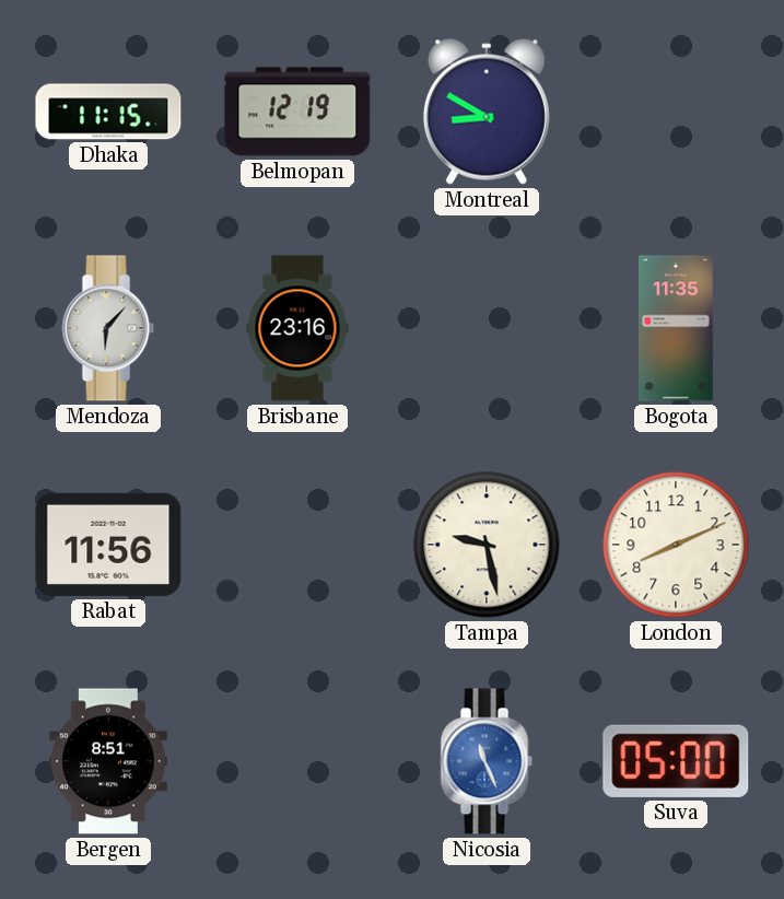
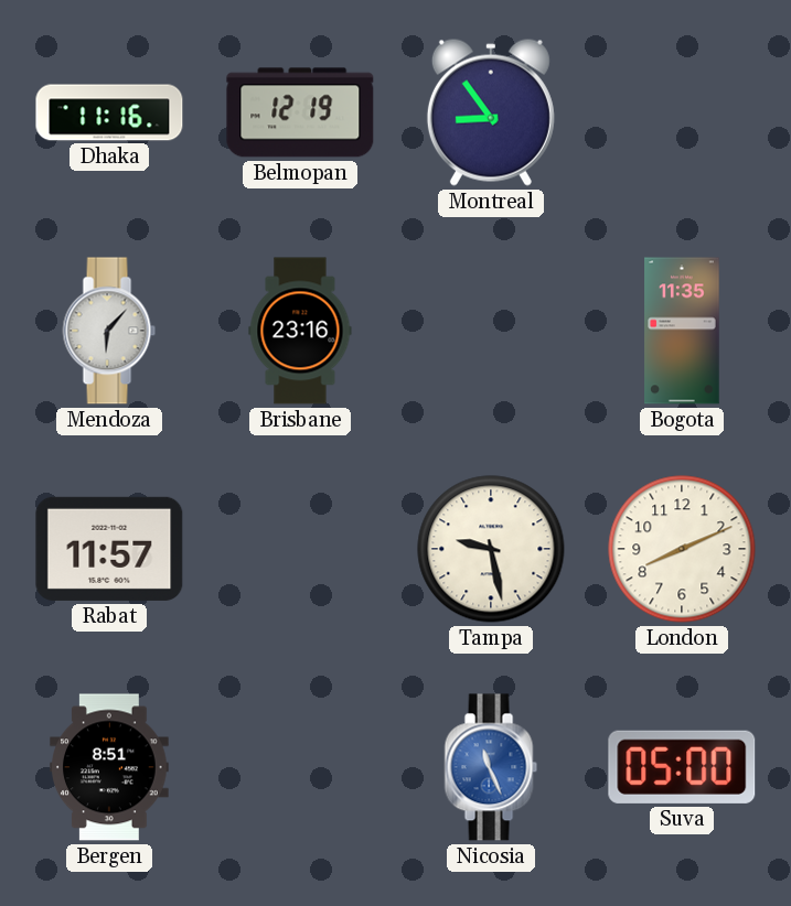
Dhaka: 11:15 -> 11:16
Montreal: 8:50 -> 8:54
Rabat: 11:56 -> 11:57
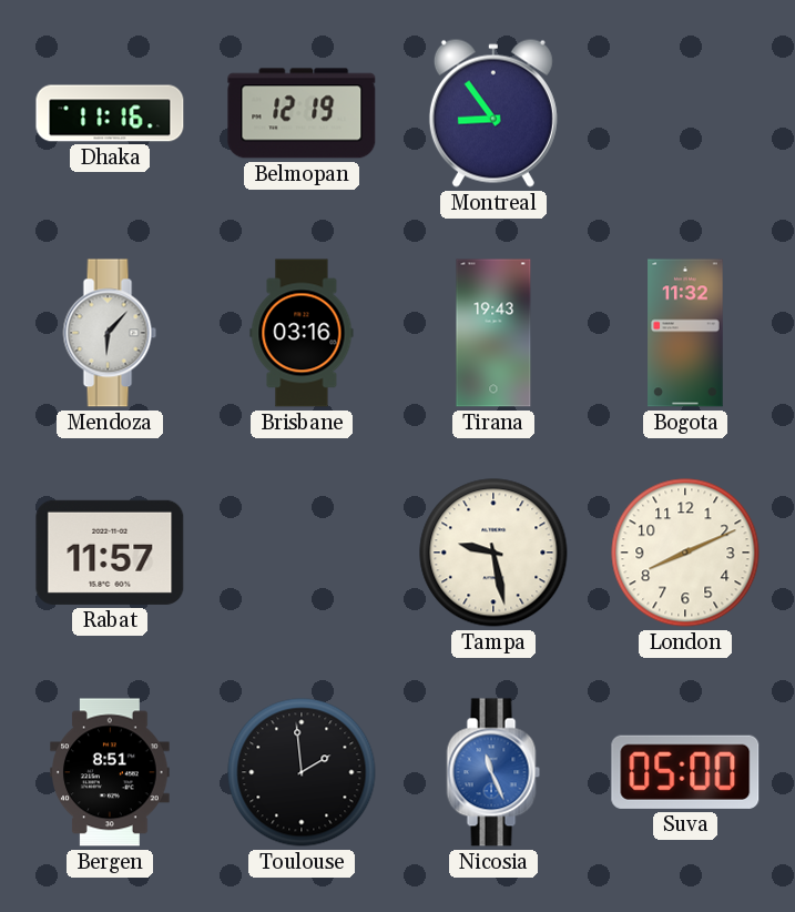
Brisbane: 23:16 -> 03:16
Tirana: none -> 19:43
Bogota: 11:35 -> 11:32
Toulouse: none -> 1:59
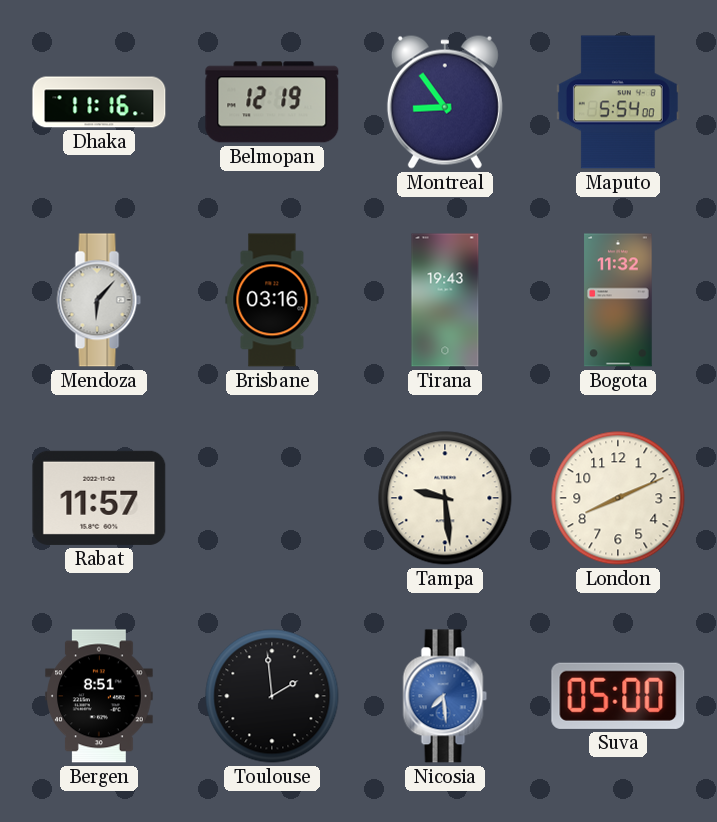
Maputo: none -> 5:54
Tampa: 9:28 -> 9:29
Nicosia: 11:26 -> 7:29
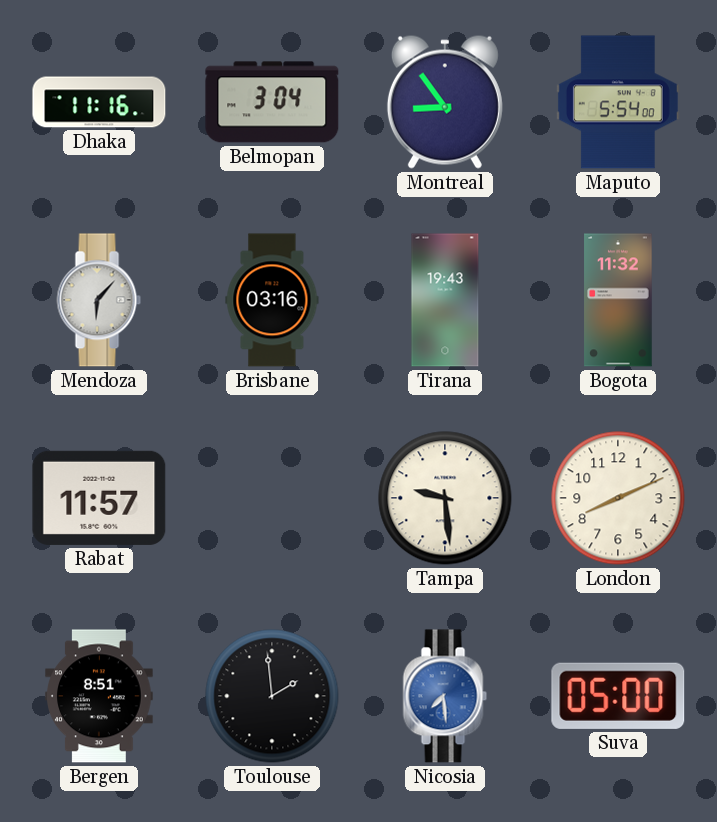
Belmopan: 12:19 -> 3:04
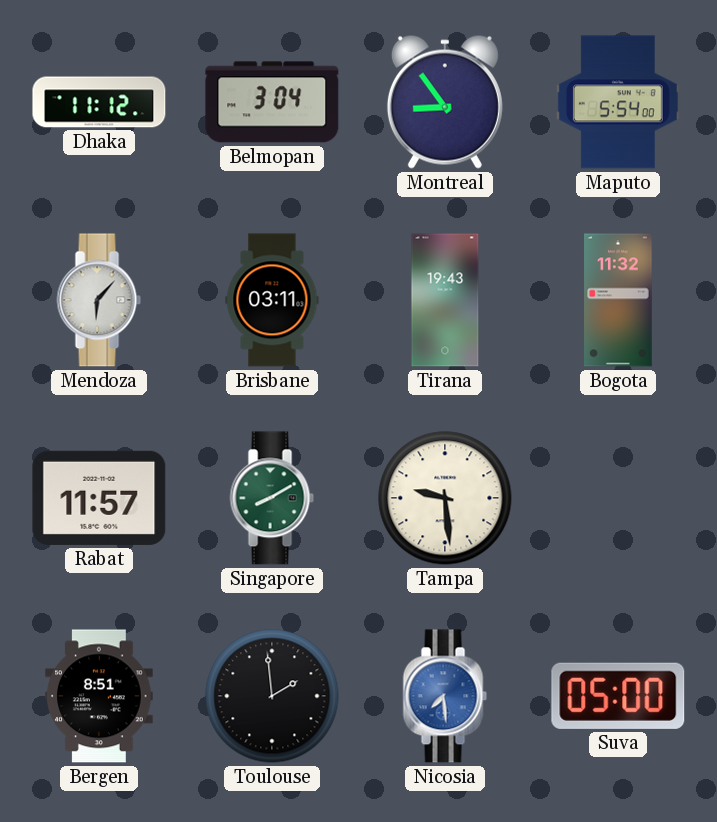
Dhaka: 11:16 -> 11:12
Brisbane: 03:16 -> 03:11
Singapore: none -> 8:10
London: 8:11 -> none
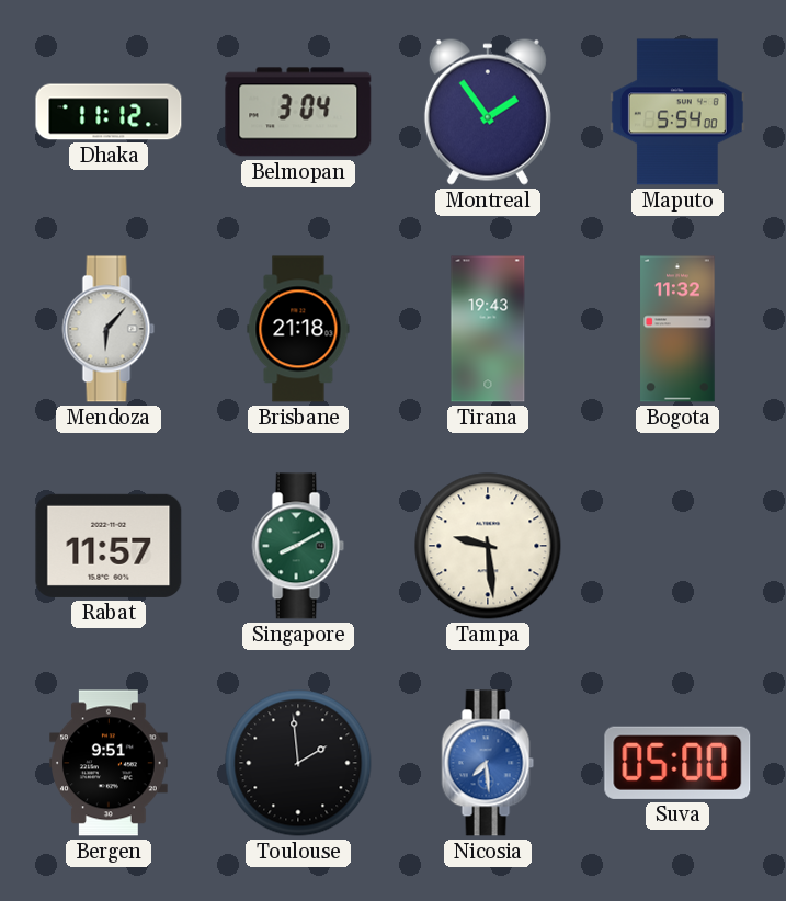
Montreal: 8:54 -> 1:54
Brisbane: 03:11 -> 21:18
Bergen: 8:51 -> 9:51
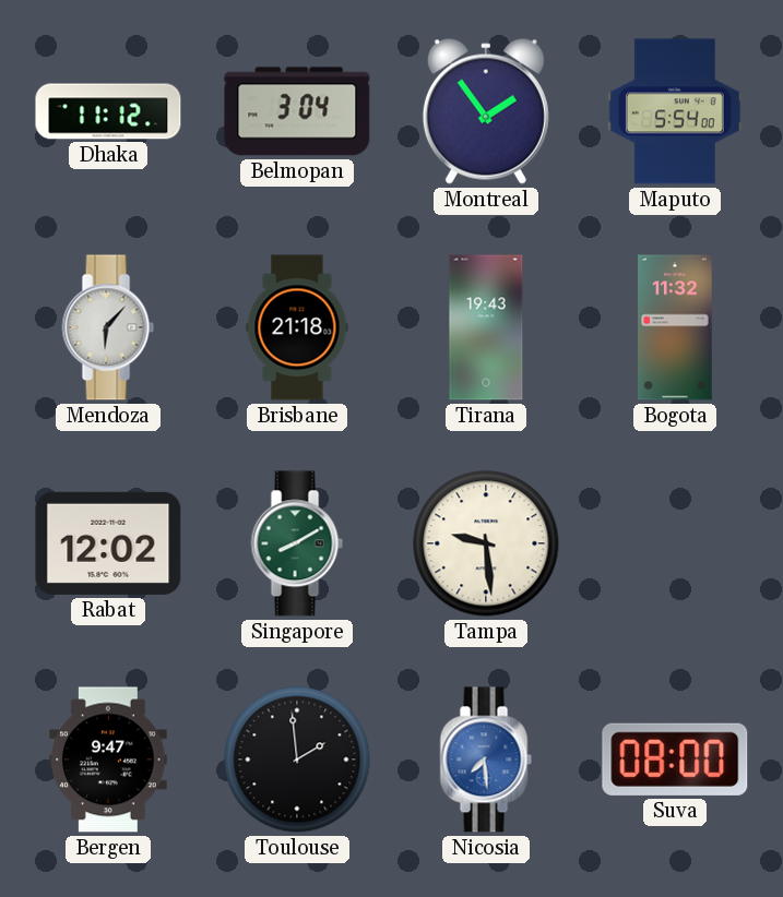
Rabat: 11:57 -> 12:02
Bergen: 9:51 -> 9:47
Suva: 05:00 -> 08:00
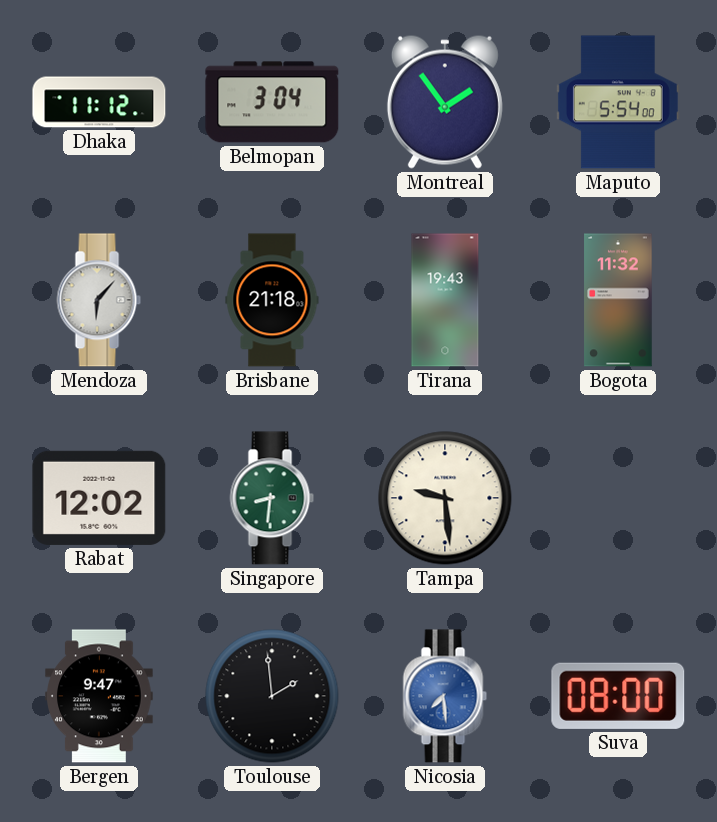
Singapore: 8:10 -> 8:31
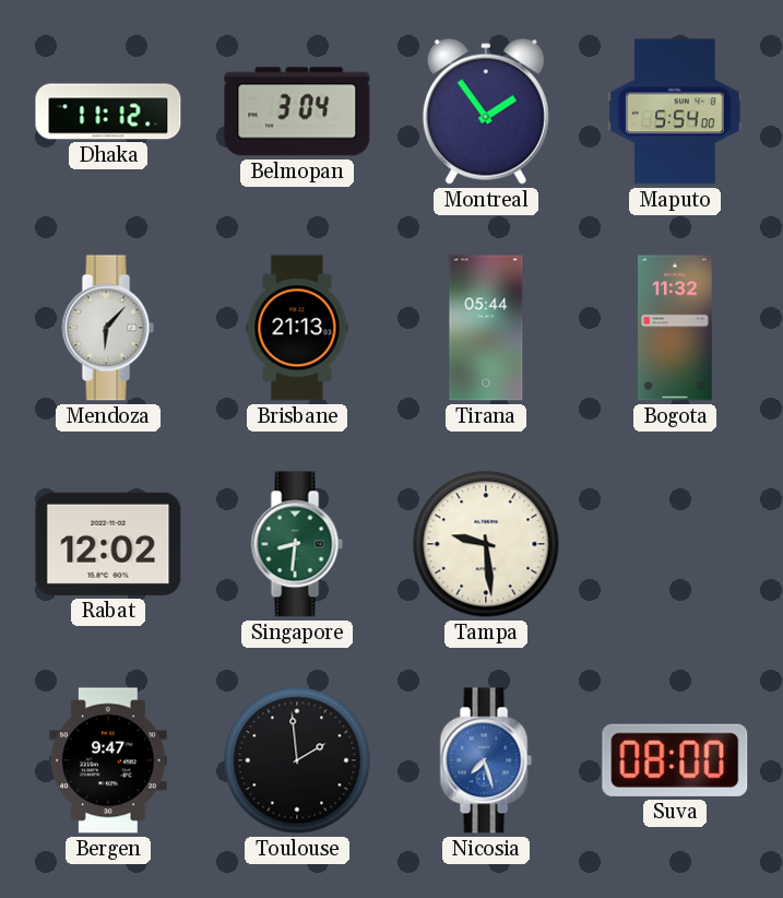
Brisbane: 21:18 -> 21:13
Tirana: 19:43 -> 05:44
Nicosia: 7:29 -> 7:27
